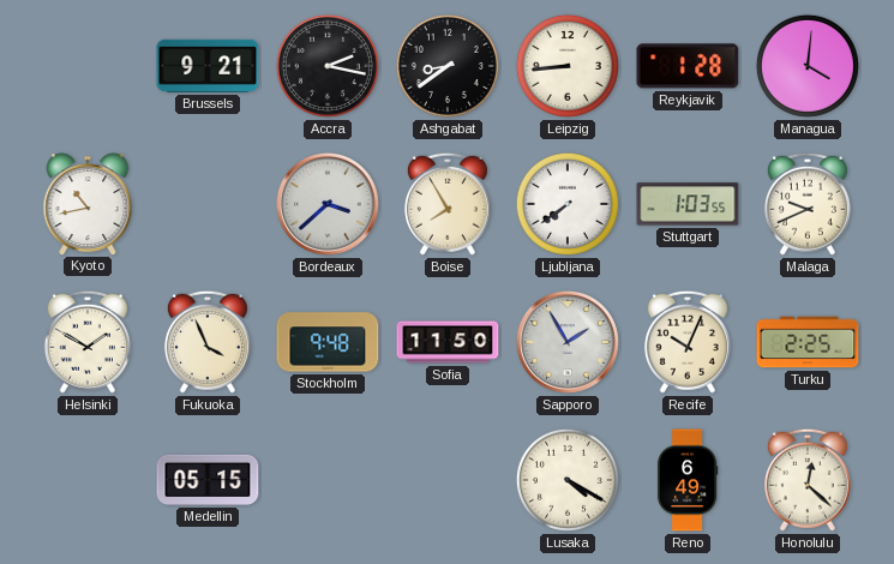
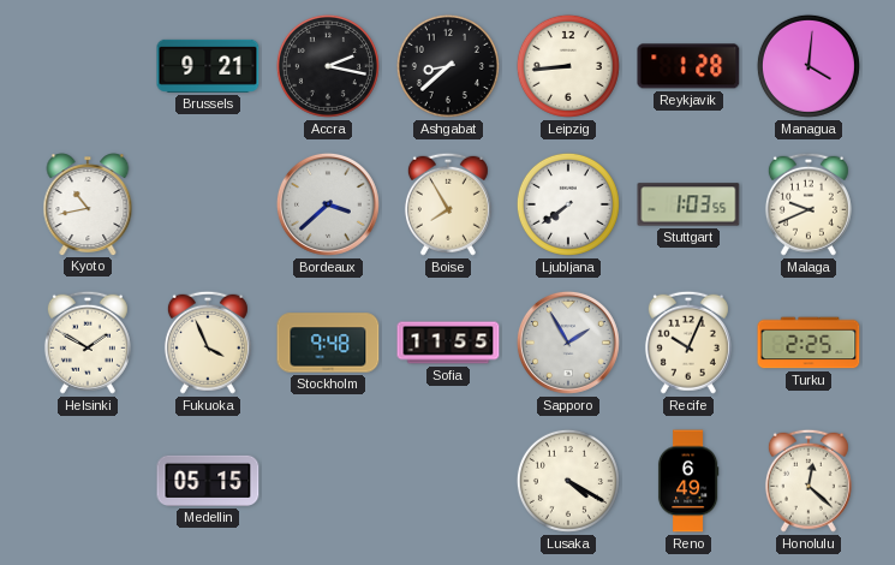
Ashgabat: 8:39 -> 8:38
Sofia: 11:50 -> 11:55
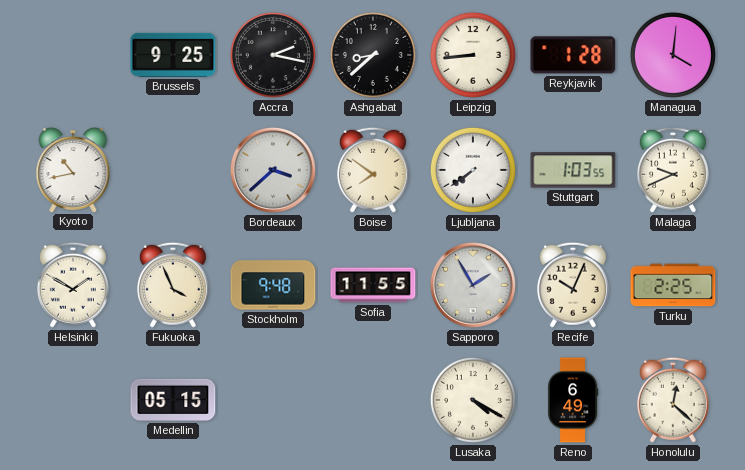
Brussels: 9:21 -> 9:25
Boise: 7:55 -> 7:51
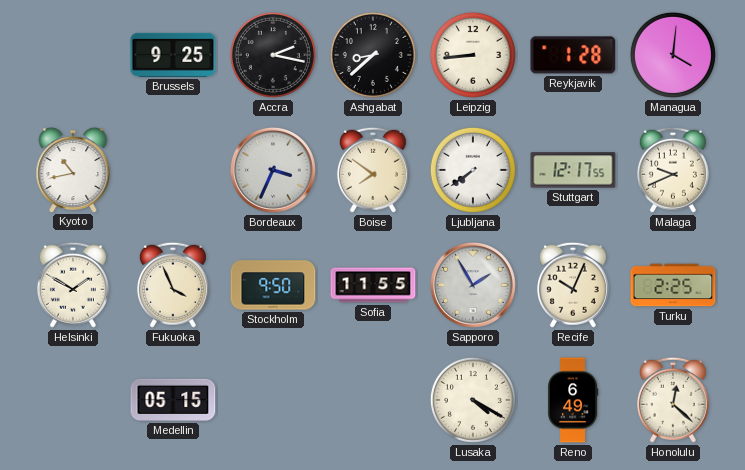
Bordeaux: 3:38 -> 3:34
Stuttgart: 1:03 -> 12:17
Stockholm: 9:48 -> 9:50
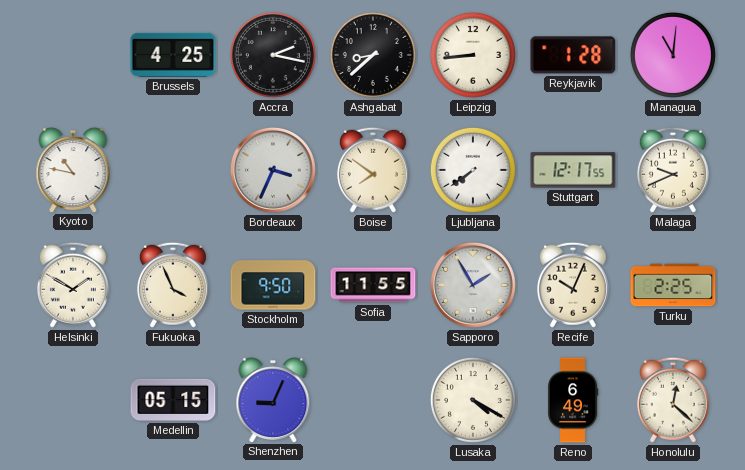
Brussels: 9:25 -> 4:25
Managua: 4:01 -> 11:01
Kyoto: 10:43 -> 10:47
Shenzhen: none -> 9:04
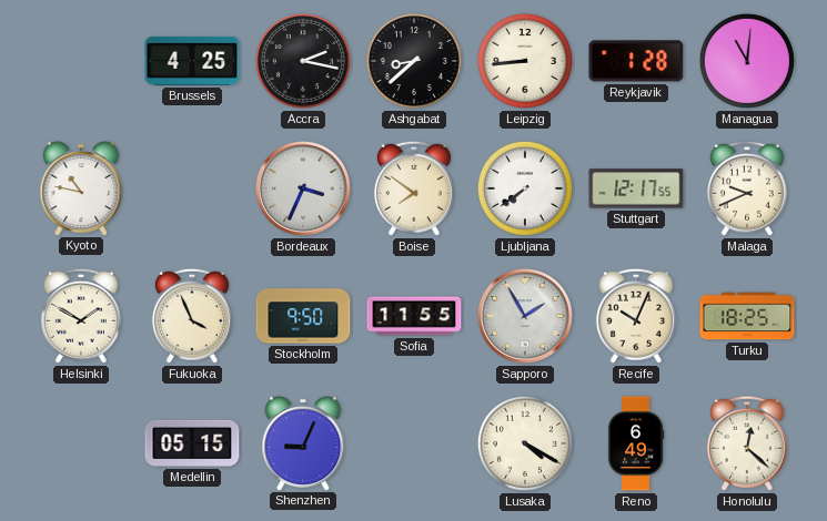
Turku: 2:25 -> 18:25
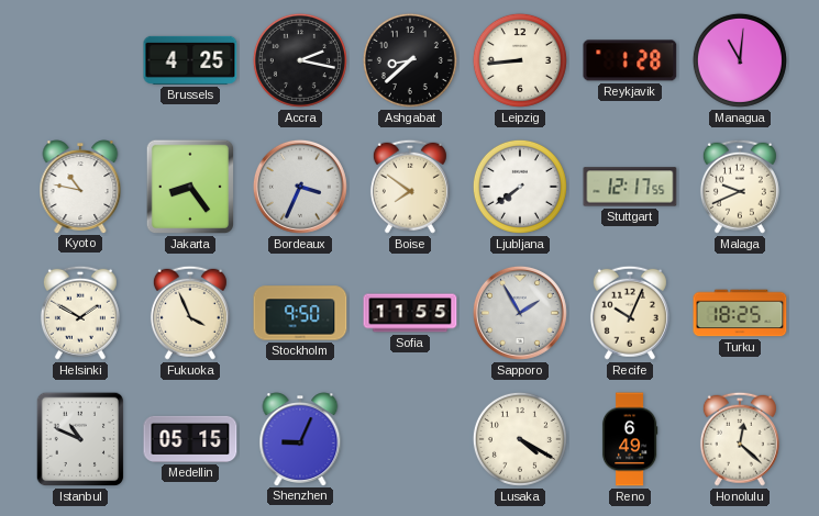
Jakarta: none -> 8:24
Istanbul: none -> 10:49
